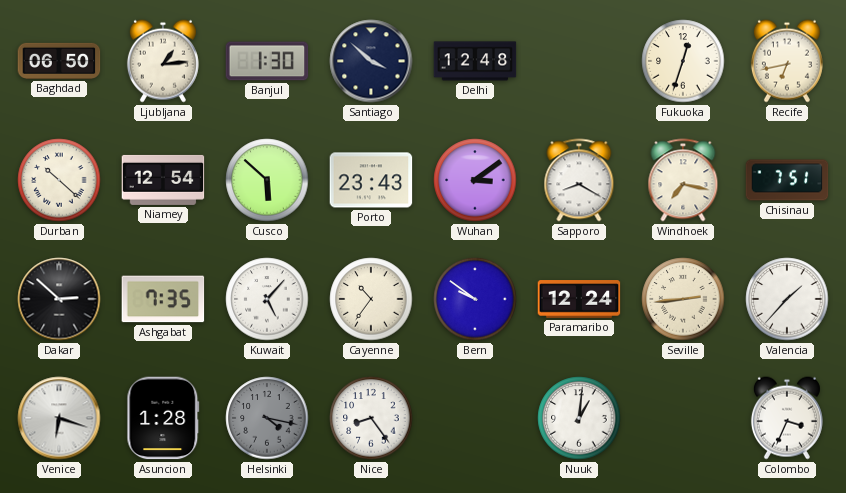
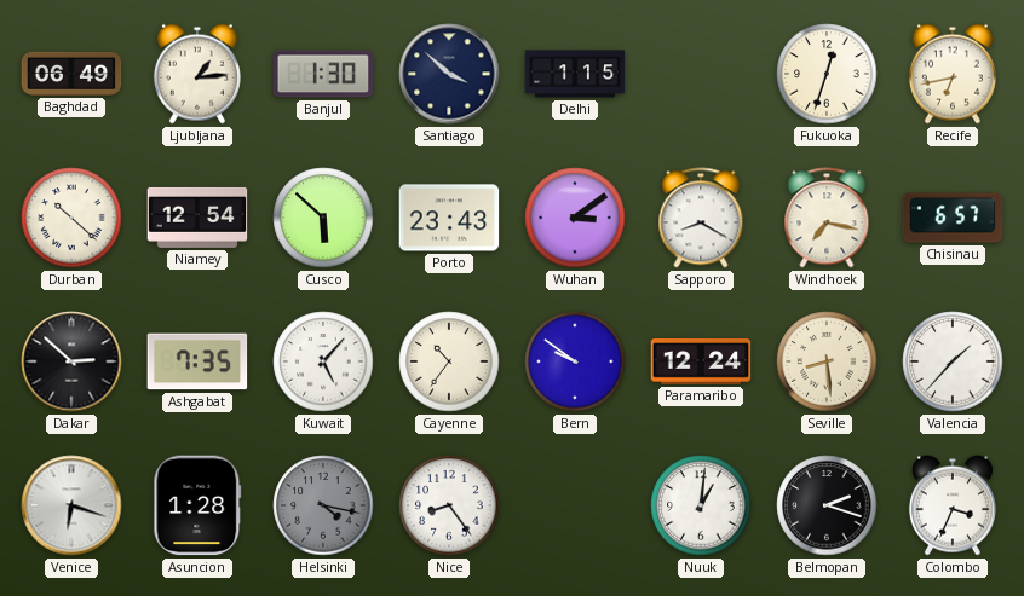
Baghdad: 06:50 -> 06:49
Delhi: 12:48 -> 1:15
Chisinau: 7:51 -> 6:57
Seville: 2:44 -> 8:29
Belmopan: none -> 2:18
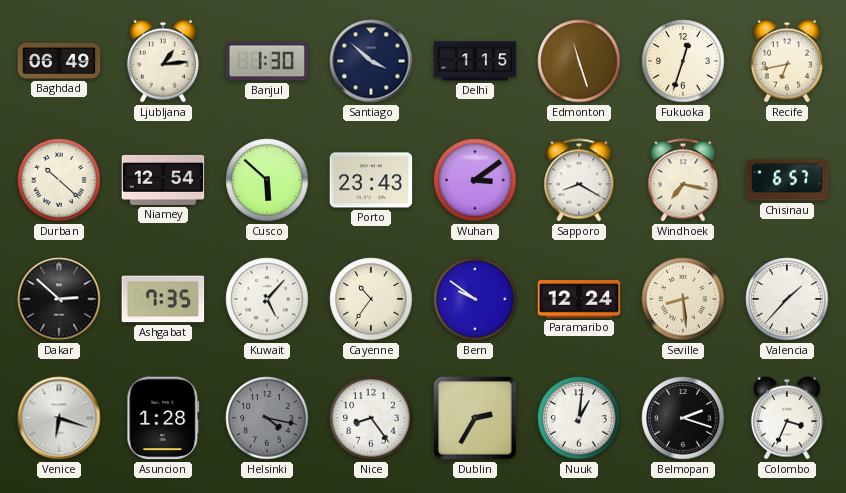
Edmonton: none -> 11:27
Dublin: none -> 2:35
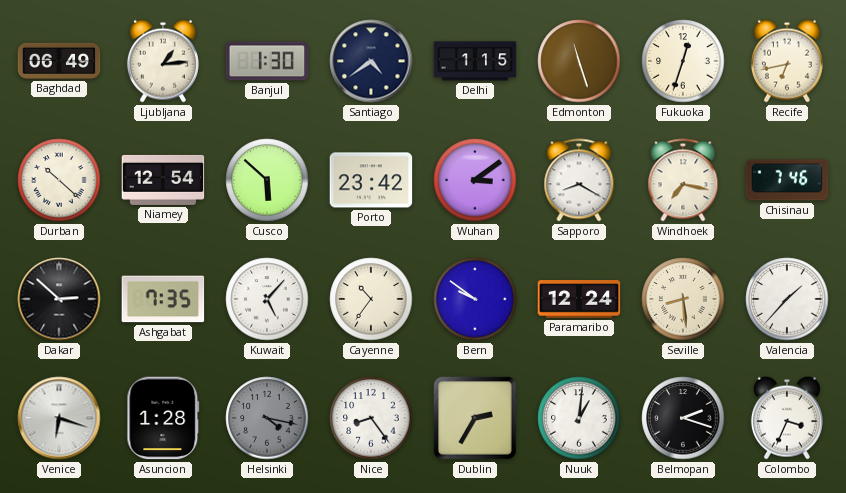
Santiago: 3:52 -> 4:39
Porto: 23:43 -> 23:42
Chisinau: 6:57 -> 7:46
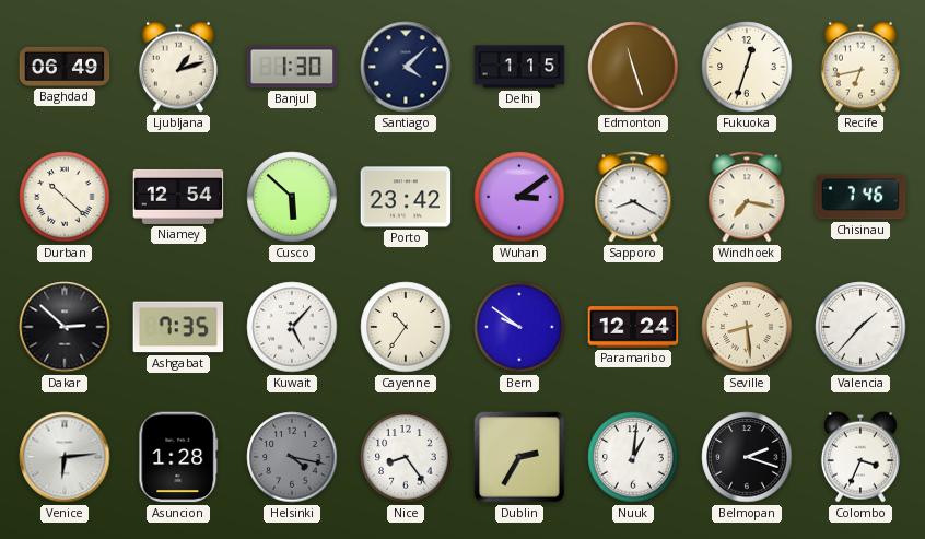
Ljubljana: 1:14 -> 1:12
Santiago: 4:39 -> 4:08
Venice: 6:18 -> 6:14
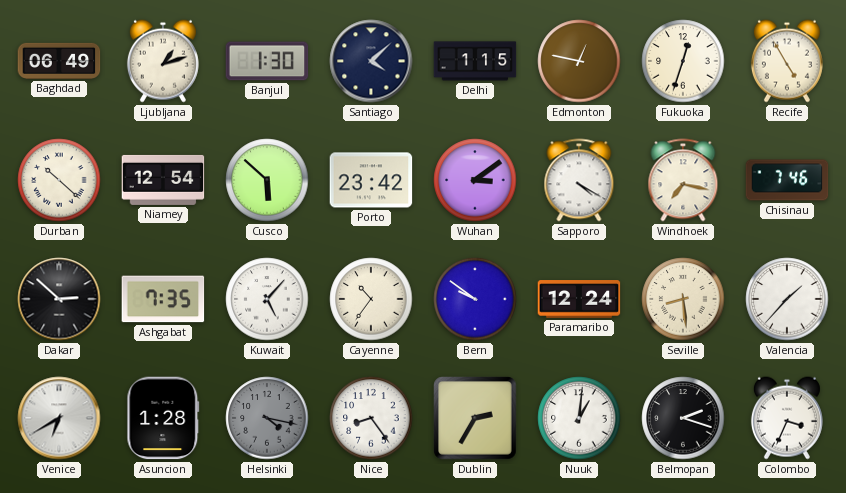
Edmonton: 11:27 -> 12:47
Recife: 6:43 -> 4:55
Sapporo: 8:20 -> 4:20
Venice: 6:14 -> 6:40
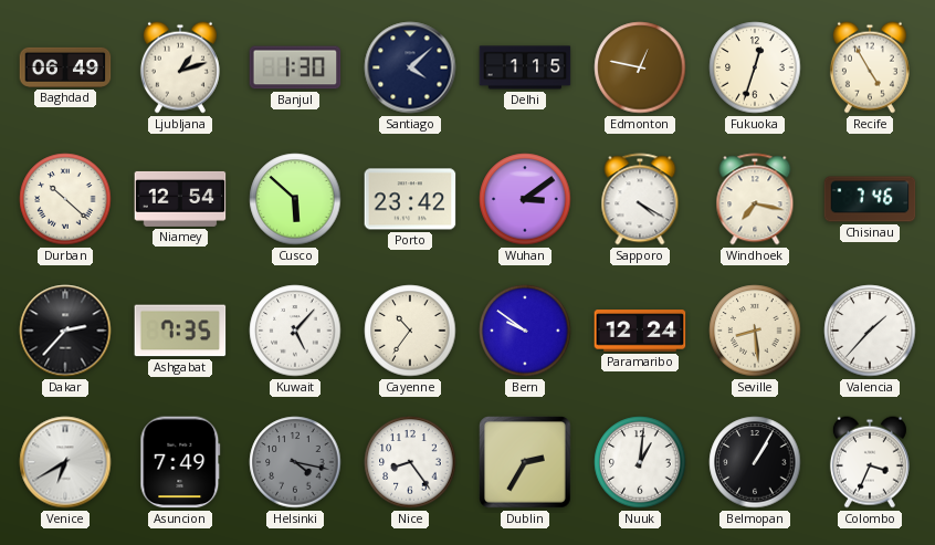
Dakar: 2:52 -> 2:37
Asuncion: 1:28 -> 7:49
Belmopan: 2:18 -> 1:05
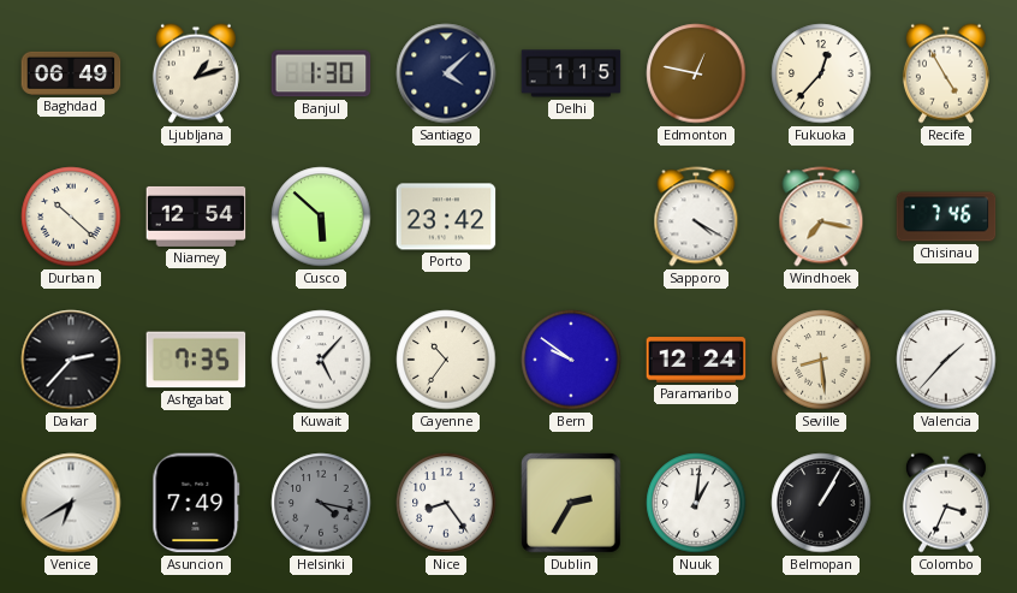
Fukuoka: 12:33 -> 12:37
Wuhan: 3:09 -> none
